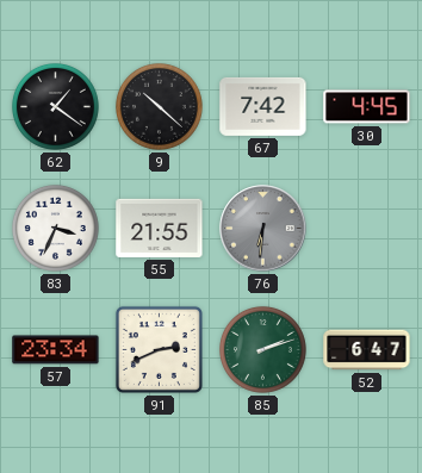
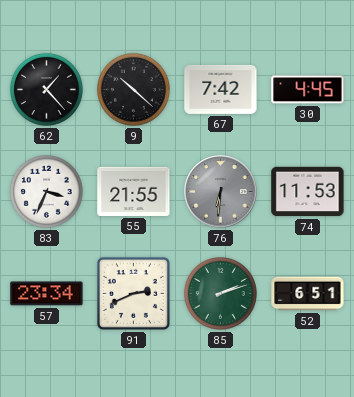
62: 1:21 -> 1:23
74: none -> 11:53
52: 6:47 -> 6:51
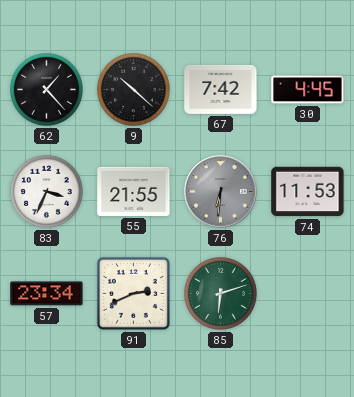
85: 2:12 -> 6:12
52: 6:51 -> none
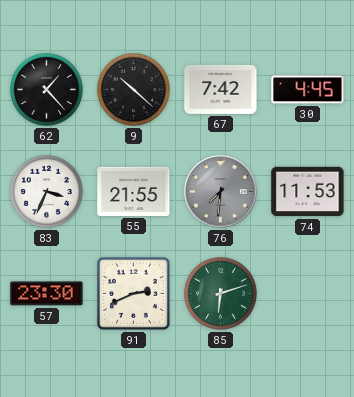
76: 6:31 -> 7:31
57: 23:34 -> 23:30
